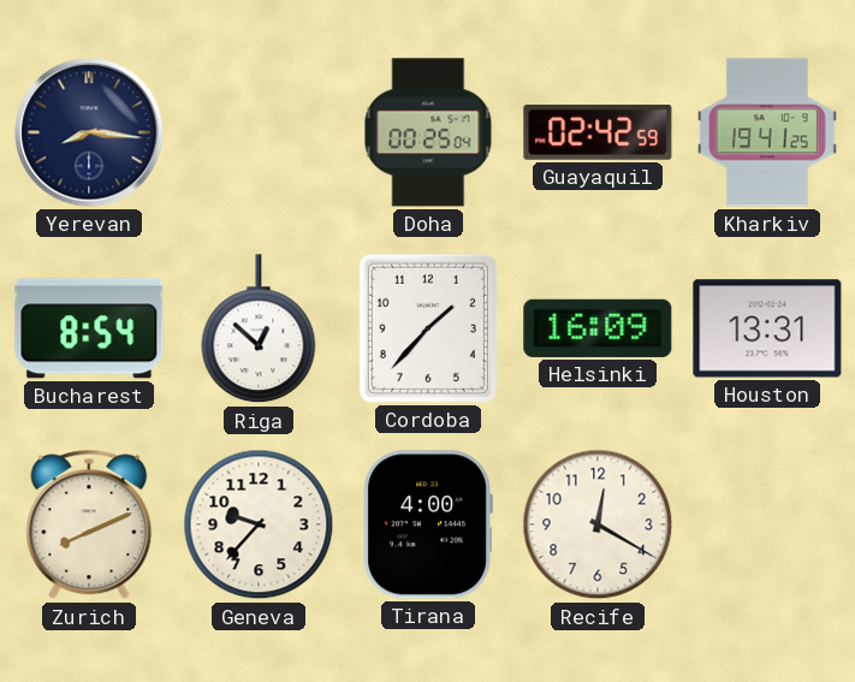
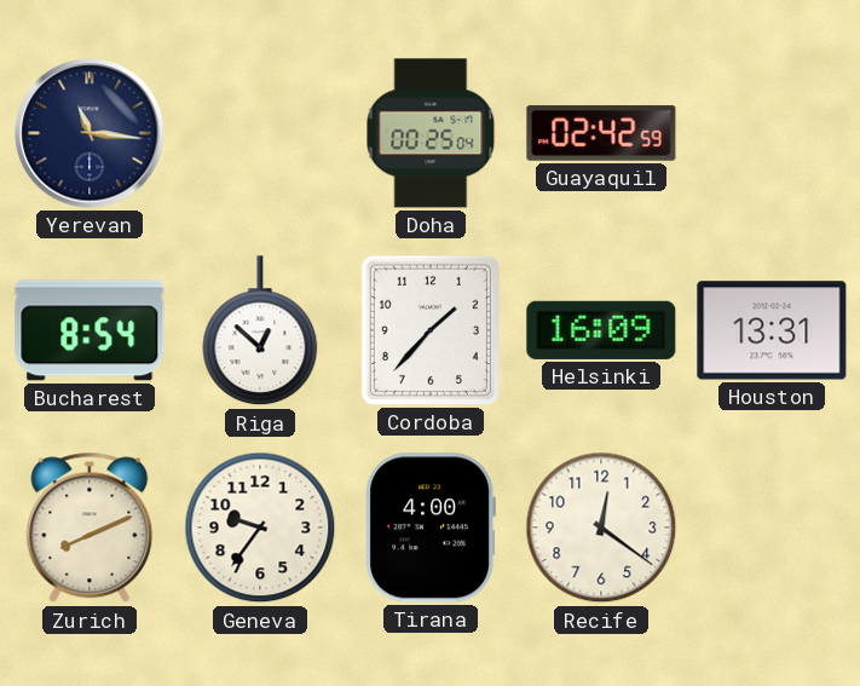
Yerevan: 8:16 -> 11:16
Kharkiv: 19:41 -> none
Geneva: 9:37 -> 9:36
Recife: 12:20 -> 12:21
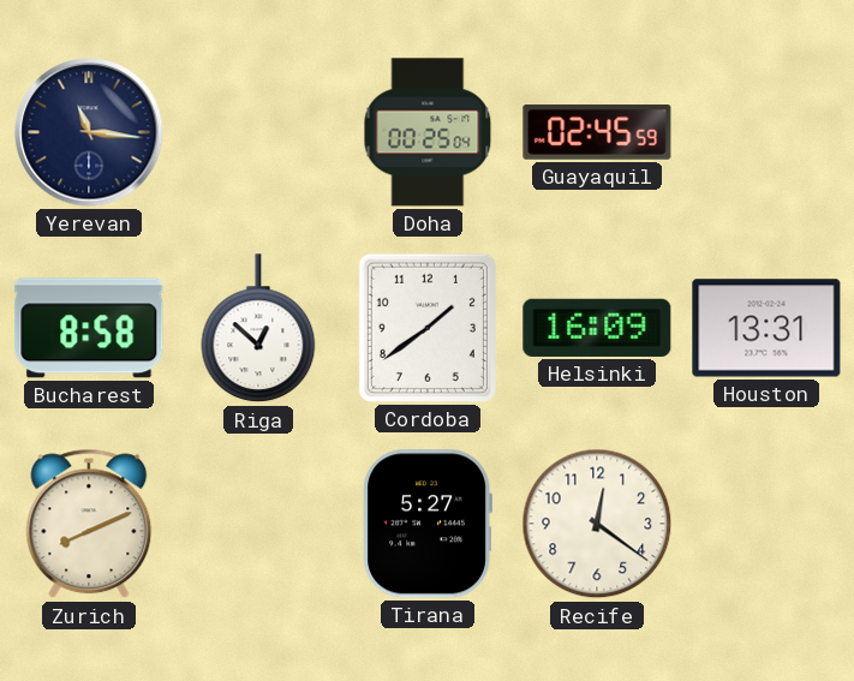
Guayaquil: 02:42 -> 02:45
Bucharest: 8:54 -> 8:58
Cordoba: 1:37 -> 1:39
Geneva: 9:36 -> none
Tirana: 4:00 -> 5:27
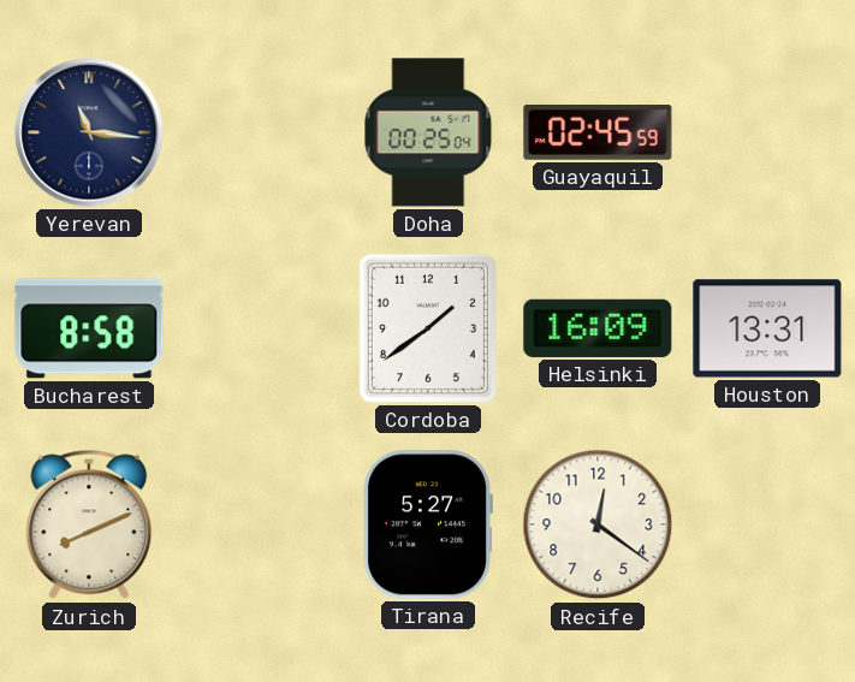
Riga: 12:52 -> none
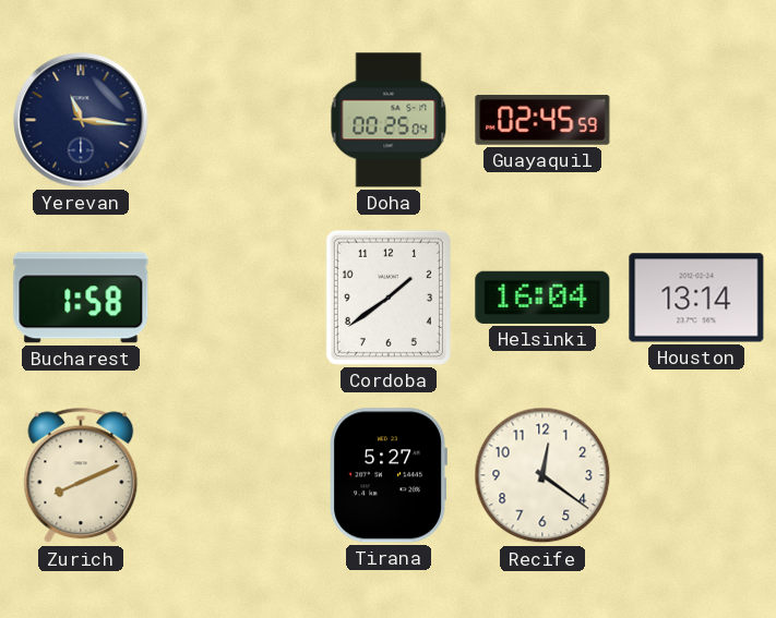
Bucharest: 8:58 -> 1:58
Helsinki: 16:09 -> 16:04
Houston: 13:31 -> 13:14
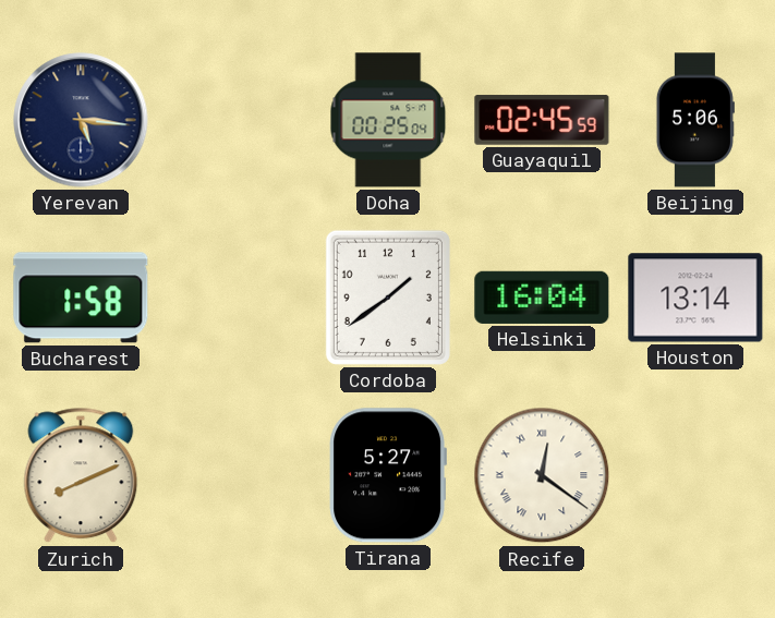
Yerevan: 11:16 -> 5:16
Beijing: none -> 5:06
Recife numerals: Arabic -> Roman
